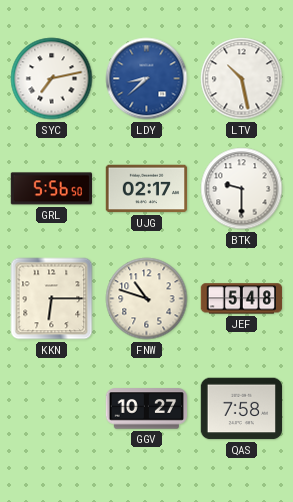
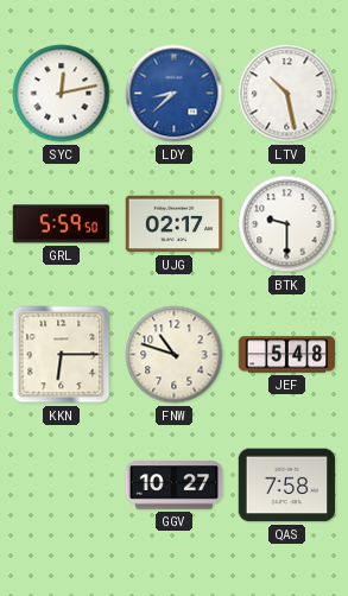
SYC: 7:13 -> 12:13
GRL: 5:56 -> 5:59
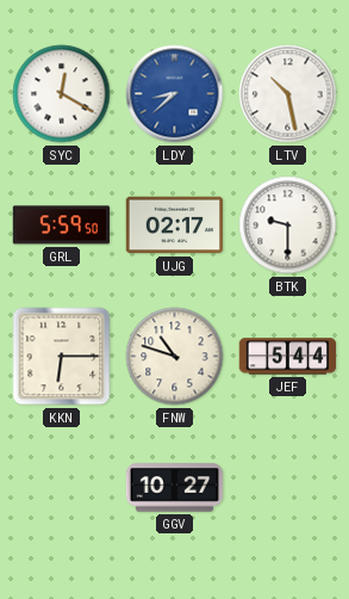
SYC: 12:13 -> 12:20
JEF: 5:48 -> 5:44
QAS: 7:58 -> none
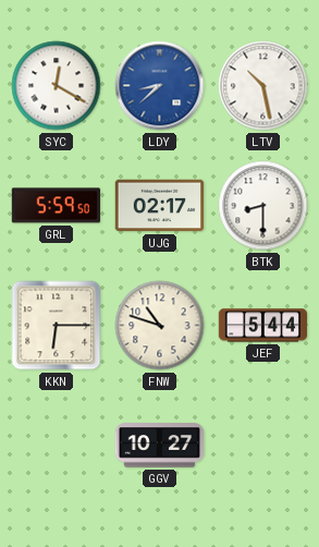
BTK: 9:30 -> 8:30
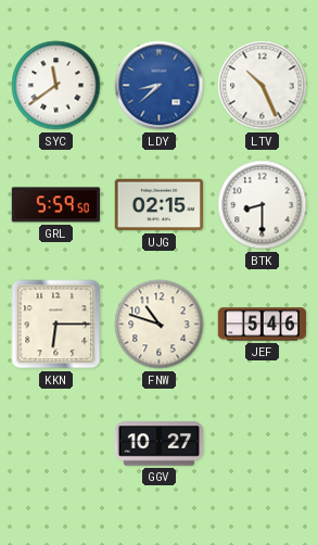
SYC: 12:20 -> 11:39
LTV: 10:28 -> 10:26
UJG: 02:17 -> 02:15
JEF: 5:44 -> 5:46
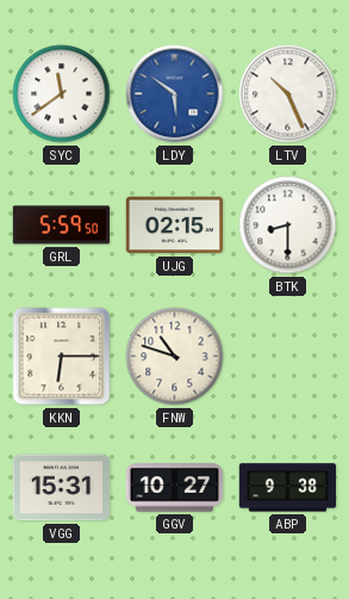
LDY: 8:38 -> 5:51
JEF: 5:46 -> none
VGG: none -> 15:31
ABP: none -> 9:38
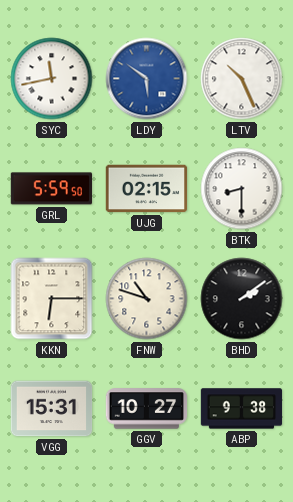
SYC: 11:39 -> 11:43
BHD: none -> 2:09
